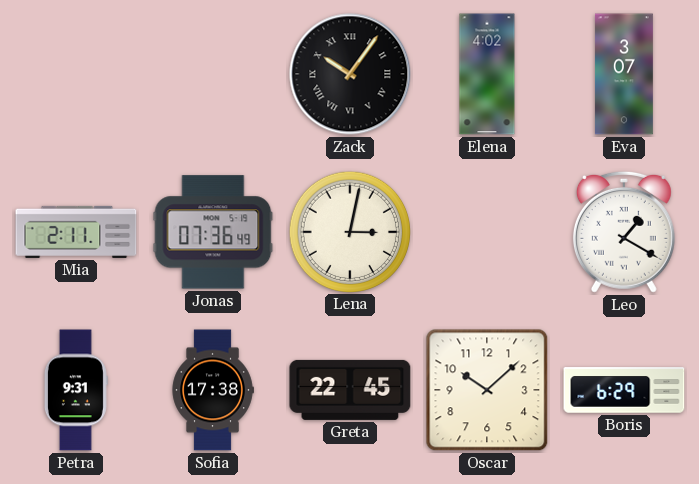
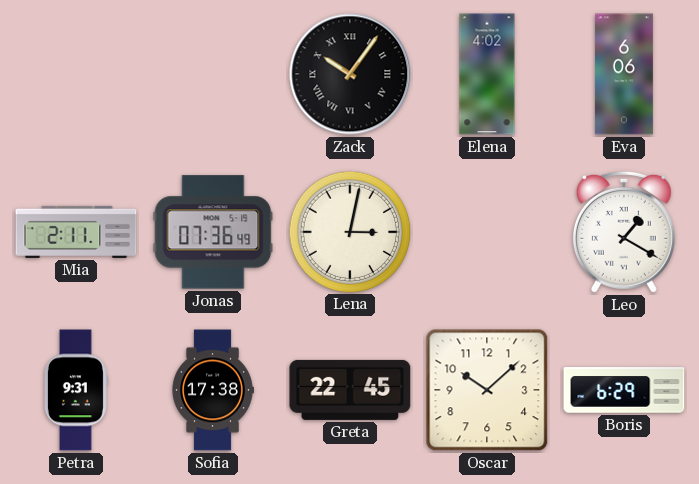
Eva: 3:07 -> 6:06
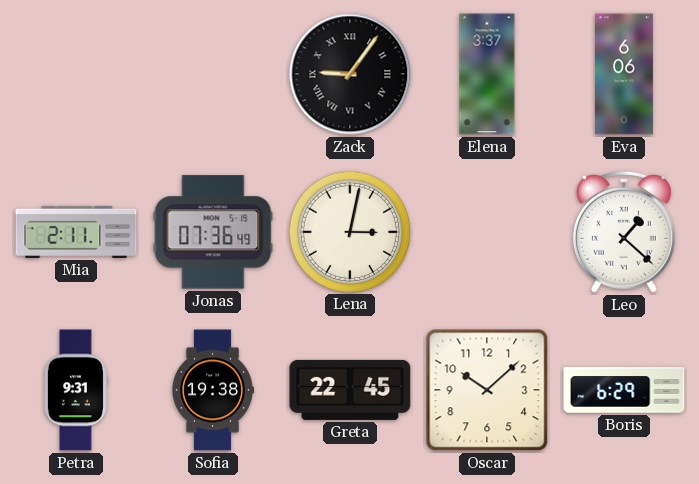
Zack: 10:06 -> 9:06
Elena: 4:02 -> 3:37
Leo: 1:20 -> 1:22
Sofia: 17:38 -> 19:38
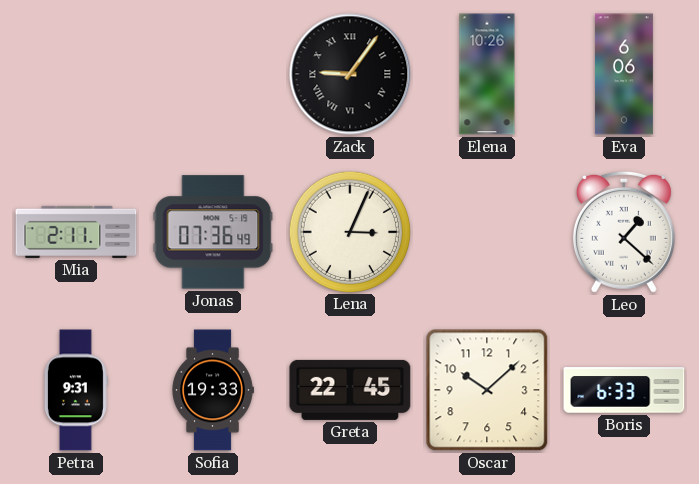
Elena: 3:37 -> 10:26
Lena: 3:02 -> 3:04
Sofia: 19:38 -> 19:33
Boris: 6:29 -> 6:33
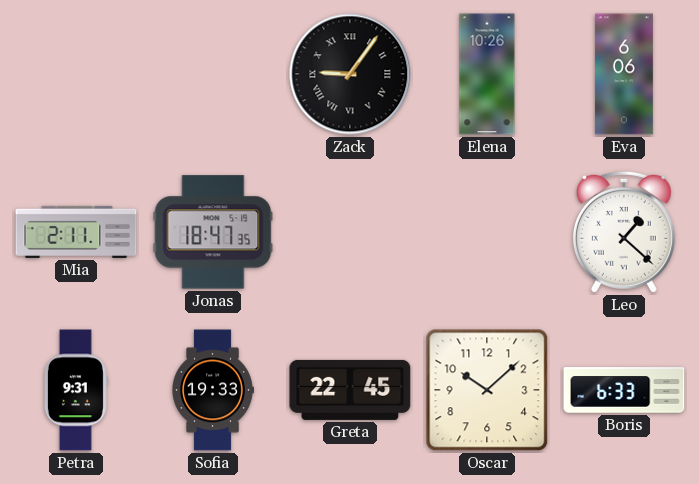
Jonas: 07:36 -> 18:47
Lena: 3:04 -> none
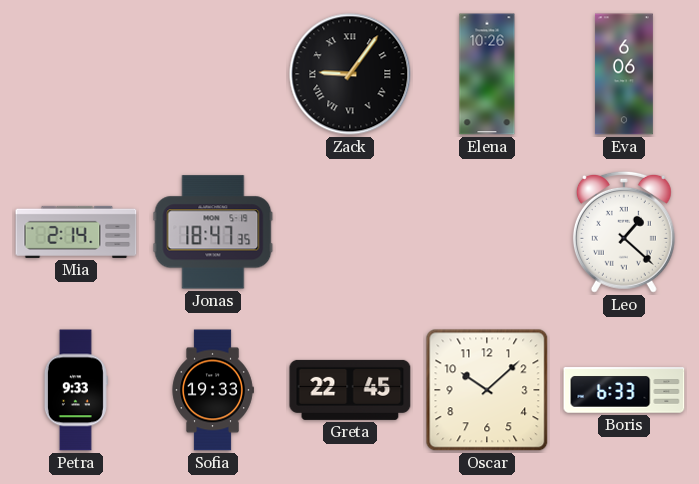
Mia: 2:11 -> 2:14
Petra: 9:31 -> 9:33
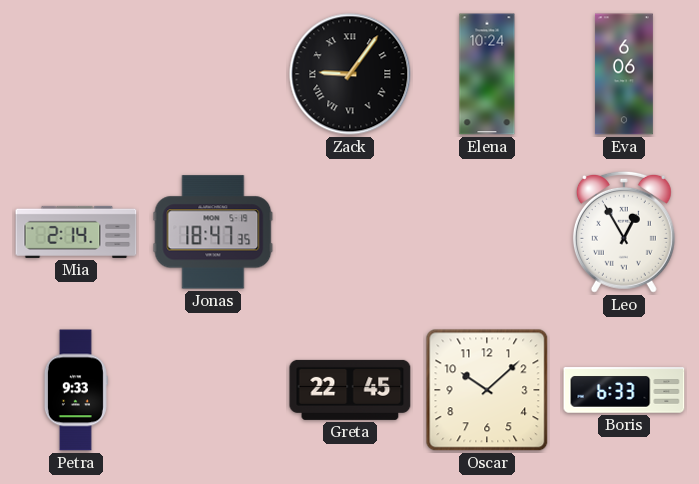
Elena: 10:26 -> 10:24
Leo: 1:22 -> 12:55
Sofia: 19:33 -> none
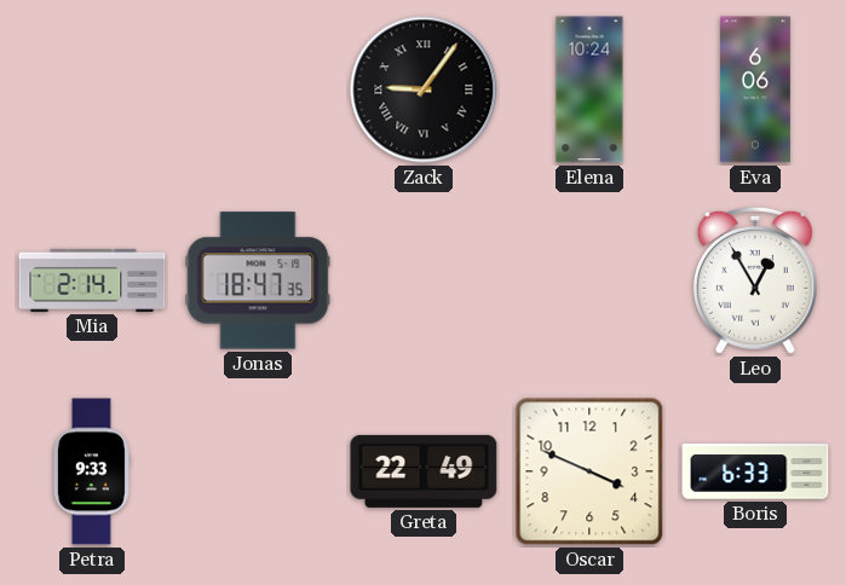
Greta: 22:45 -> 22:49
Oscar: 10:08 -> 3:49
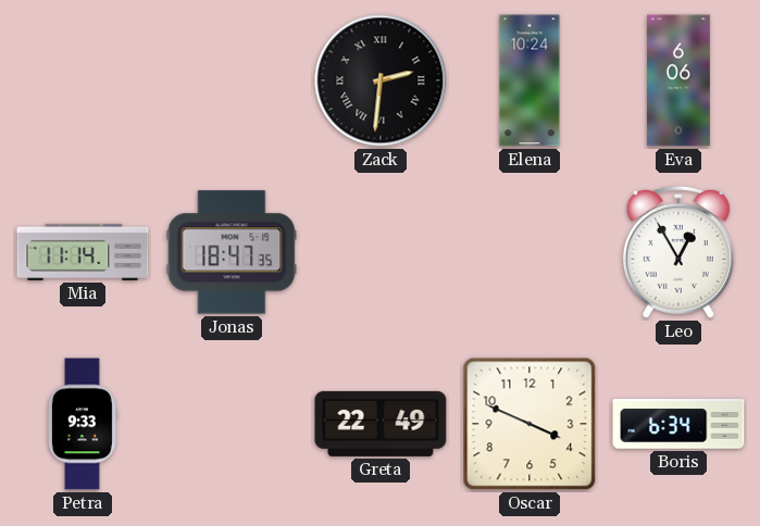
Zack: 9:06 -> 2:31
Mia: 2:14 -> 11:14
Boris: 6:33 -> 6:34
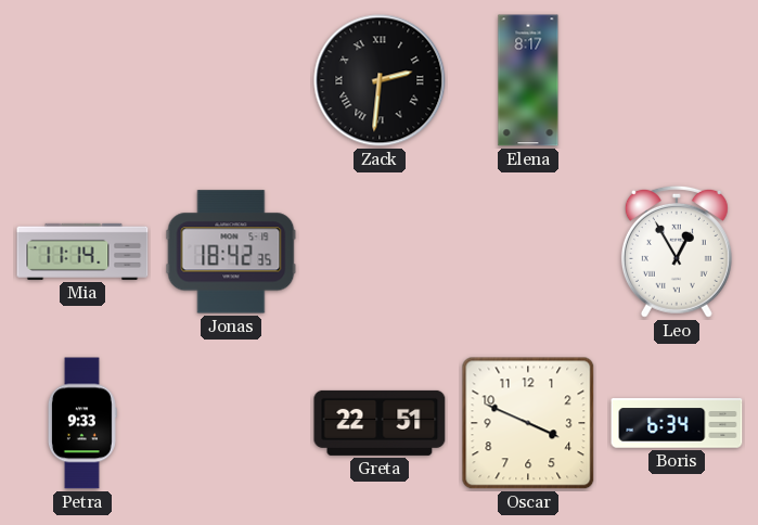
Elena: 10:24 -> 8:17
Eva: 6:06 -> none
Jonas: 18:47 -> 18:42
Greta: 22:49 -> 22:51
